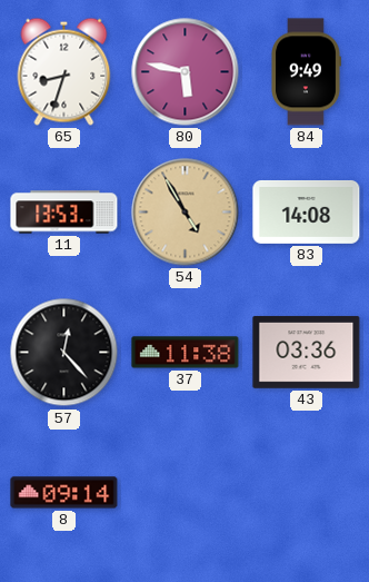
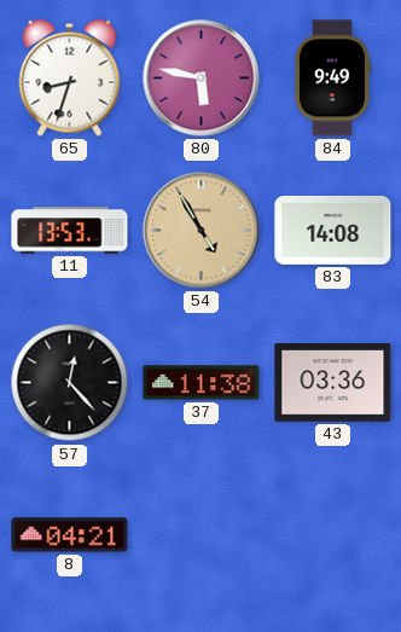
8: 09:14 -> 04:21
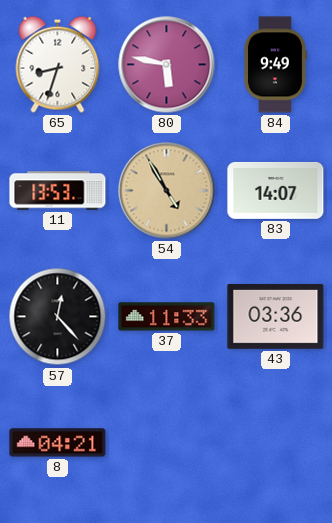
83: 14:08 -> 14:07
37: 11:38 -> 11:33
